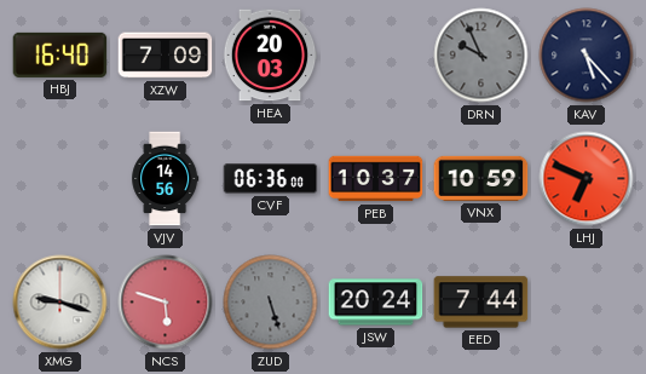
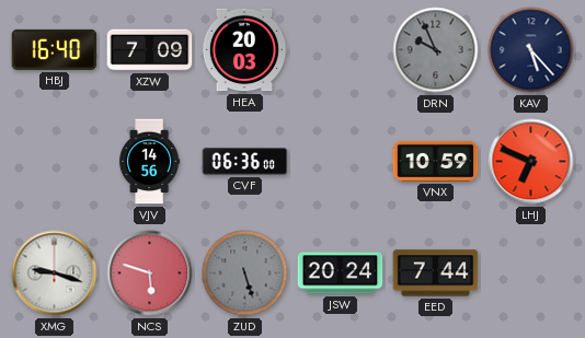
PEB: 10:37 -> none
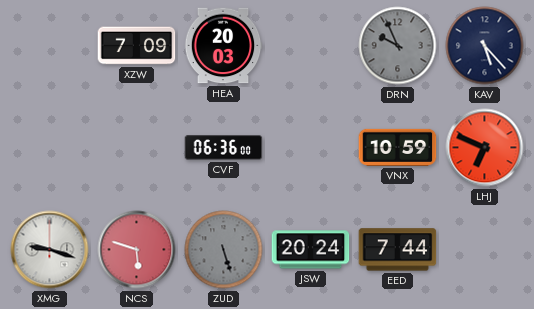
HBJ: 16:40 -> none
VJV: 14:56 -> none
